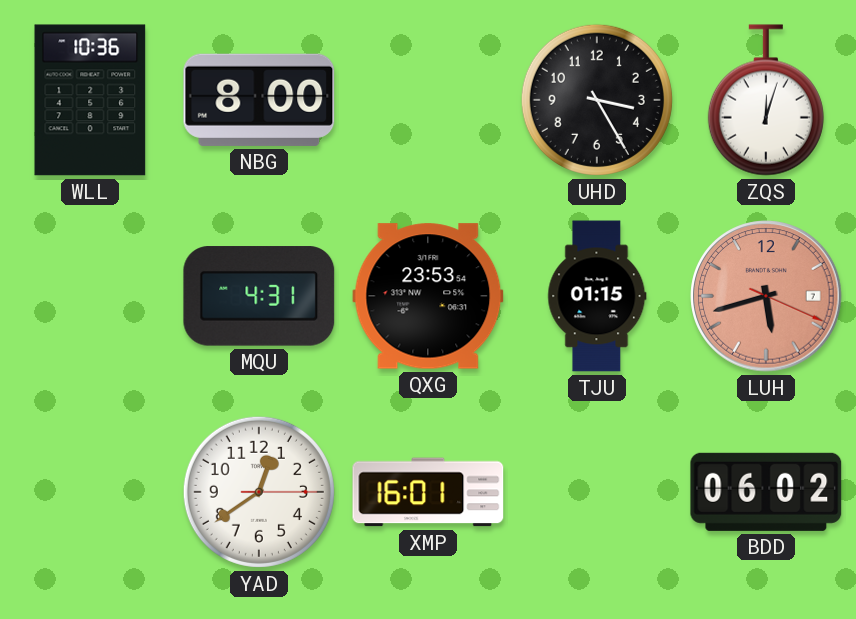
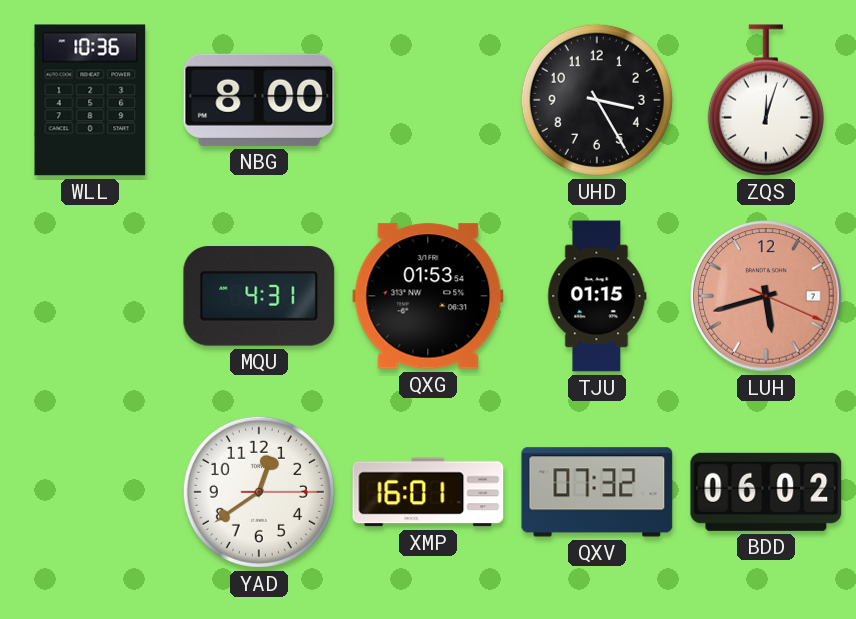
QXG: 23:53 -> 01:53
QXV: none -> 07:32
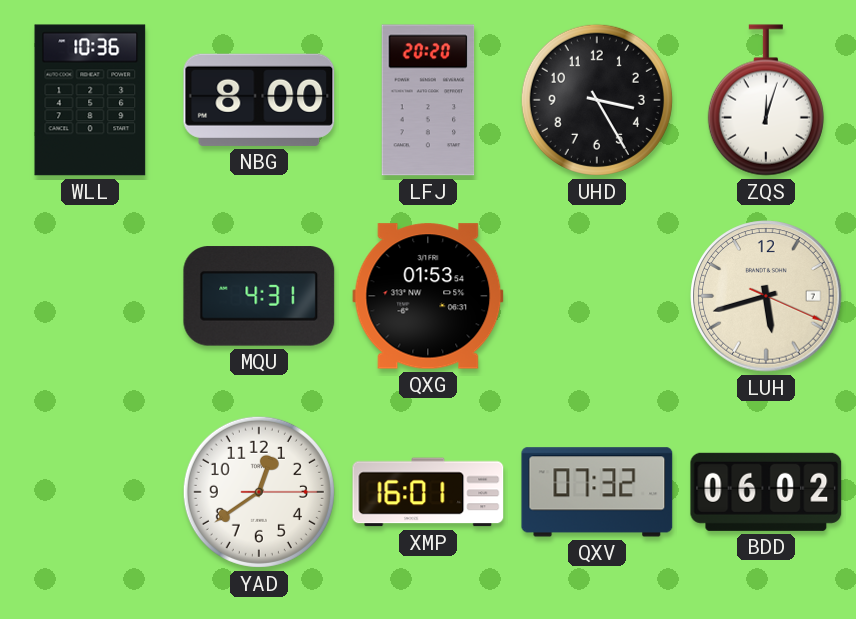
LFJ: none -> 20:20
TJU: 01:15 -> none
LUH dial: salmon -> cream
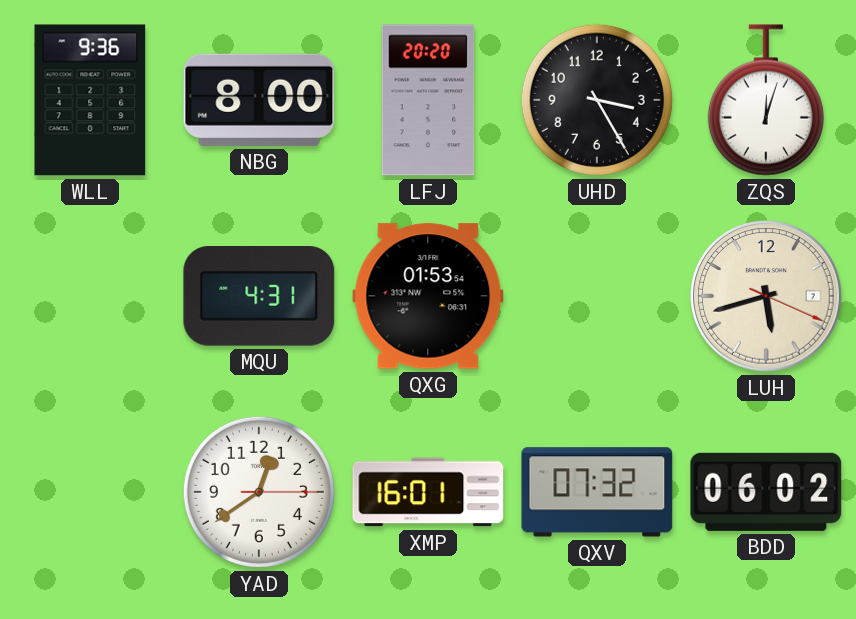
WLL: 10:36 -> 9:36
